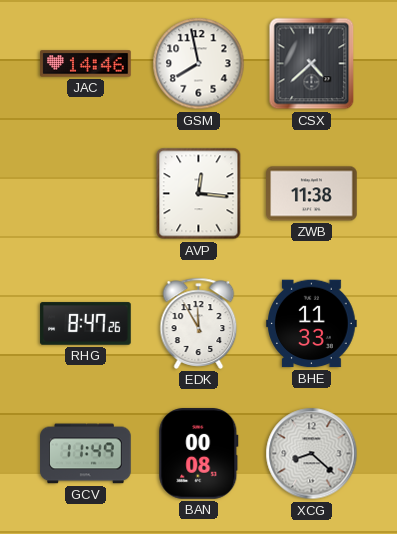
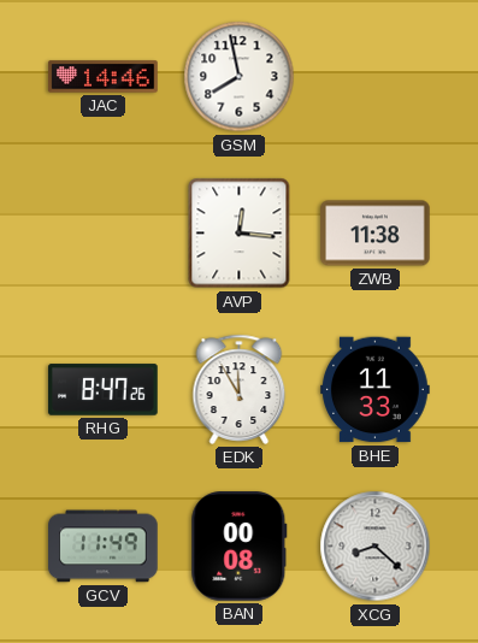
CSX: 4:38 -> none
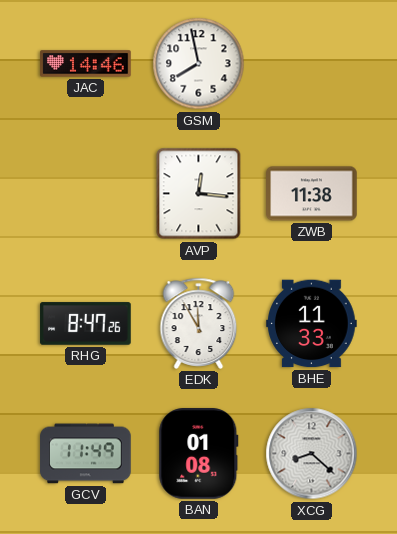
BAN: 00:08 -> 01:08
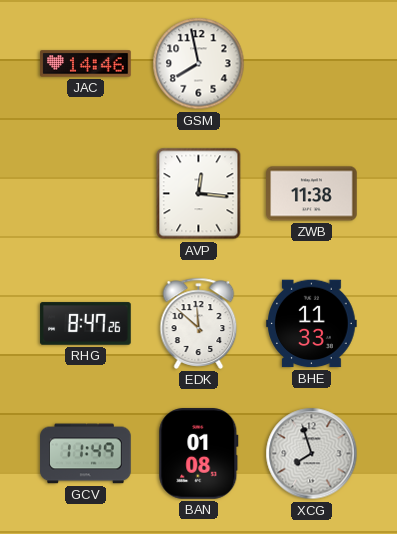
EDK: 11:55 -> 11:52
XCG: 8:22 -> 7:57
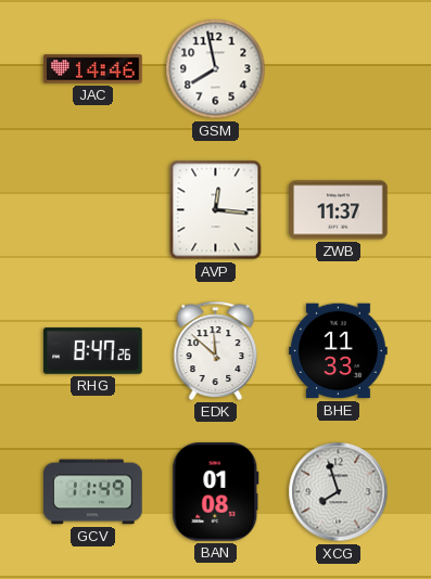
ZWB: 11:38 -> 11:37
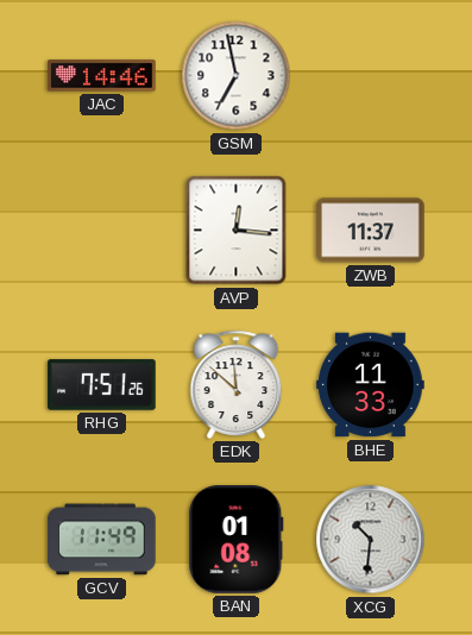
GSM: 7:58 -> 6:58
RHG: 8:47 -> 7:51
XCG: 7:57 -> 10:31
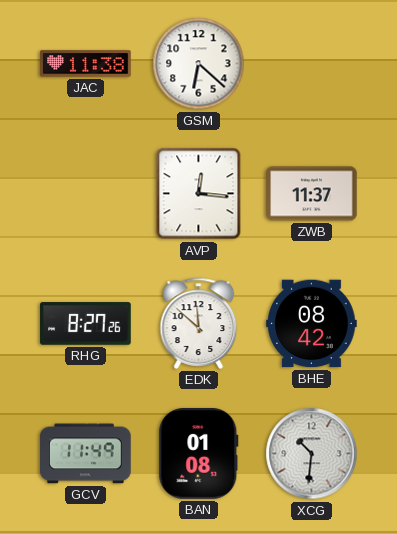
JAC: 14:46 -> 11:38
GSM: 6:58 -> 6:22
RHG: 7:51 -> 8:27
BHE: 11:33 -> 08:42
